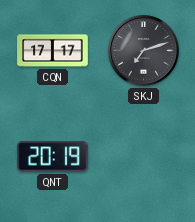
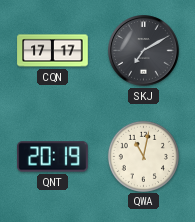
SKJ: 7:12 -> 7:10
QWA: none -> 11:02
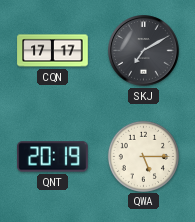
QWA: 11:02 -> 5:15
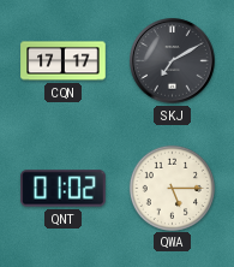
QNT: 20:19 -> 01:02
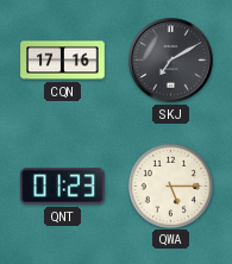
CQN: 17:17 -> 17:16
QNT: 01:02 -> 01:23
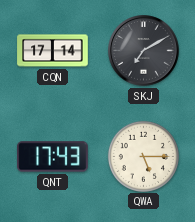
CQN: 17:16 -> 17:14
QNT: 01:23 -> 17:43
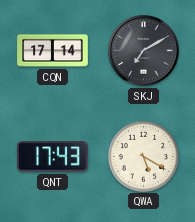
QWA: 5:15 -> 5:20
